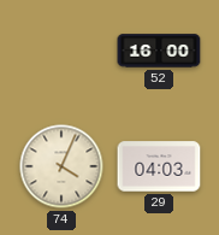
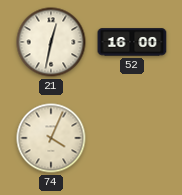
21: none -> 12:32
29: 04:03 -> none
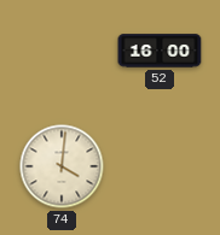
21: 12:32 -> none
74: 4:04 -> 4:01
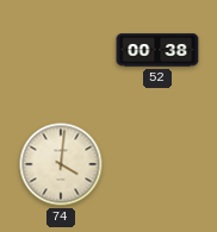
52: 16:00 -> 00:38
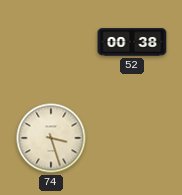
74: 4:01 -> 3:27
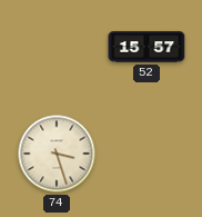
52: 00:38 -> 15:57
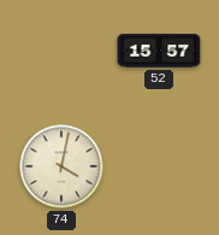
74: 3:27 -> 4:02
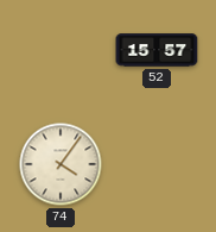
74: 4:02 -> 4:06
